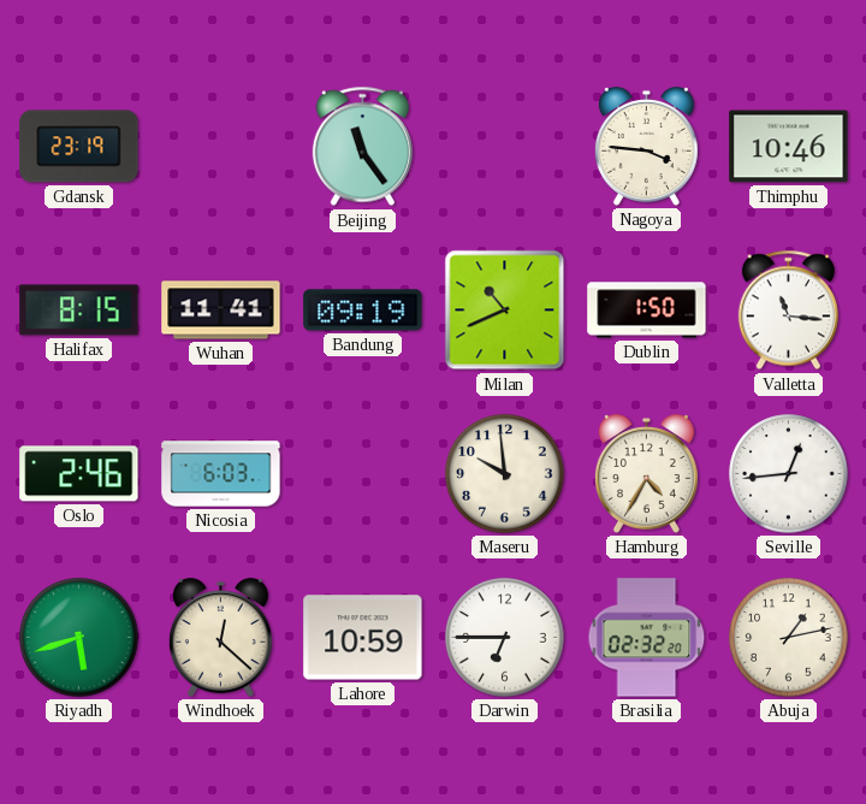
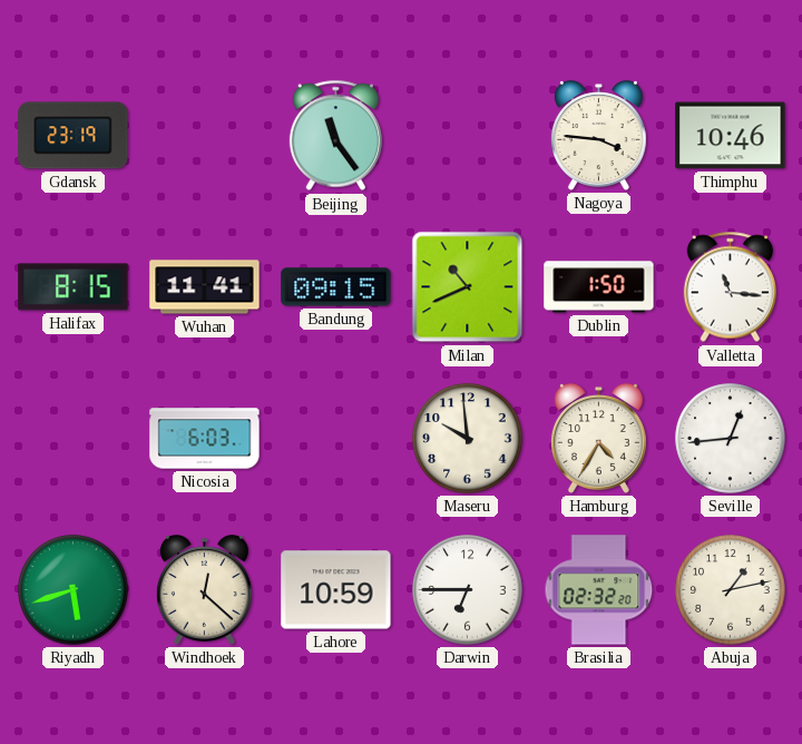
Bandung: 09:19 -> 09:15
Oslo: 2:46 -> none
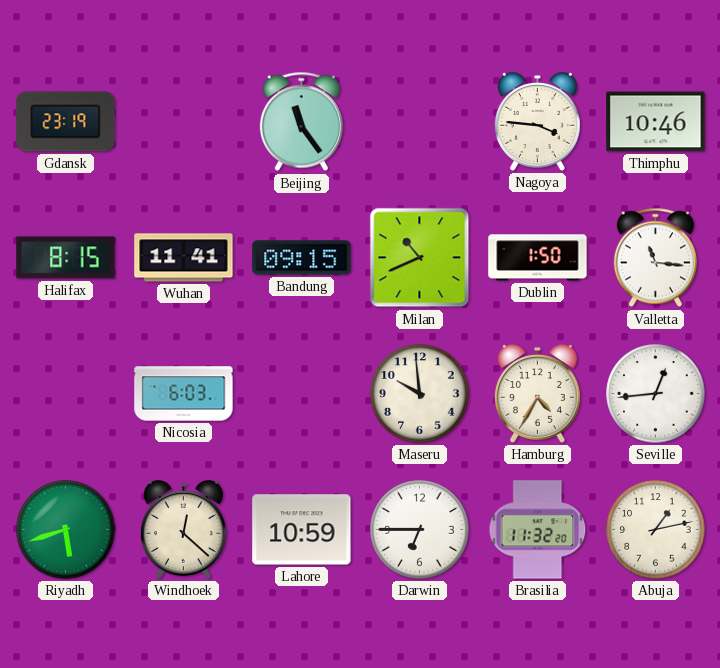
Brasilia: 02:32 -> 11:32
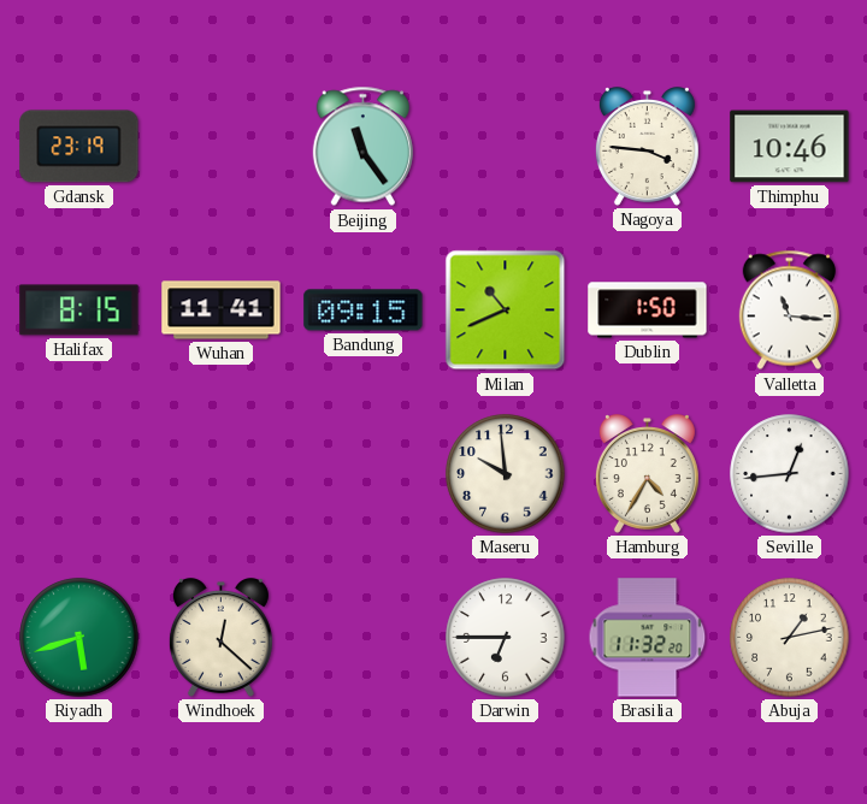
Nicosia: 6:03 -> none
Lahore: 10:59 -> none
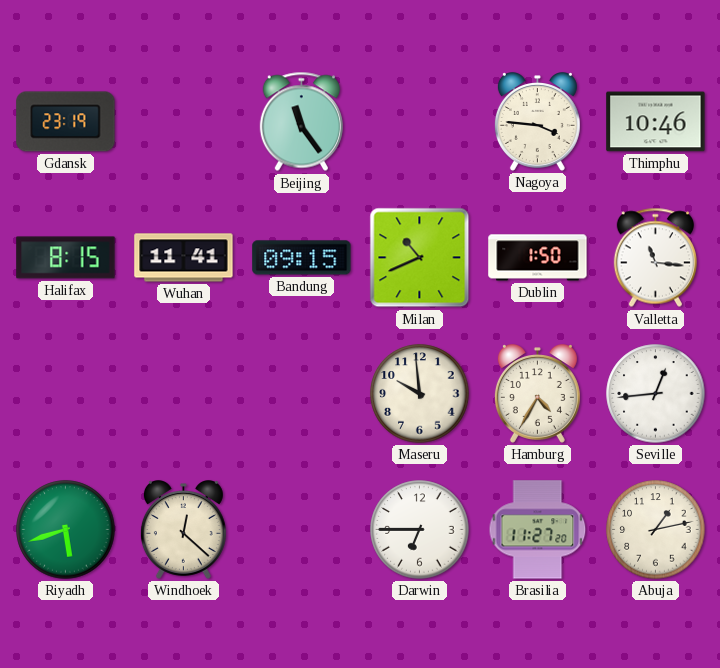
Brasilia: 11:32 -> 11:27
